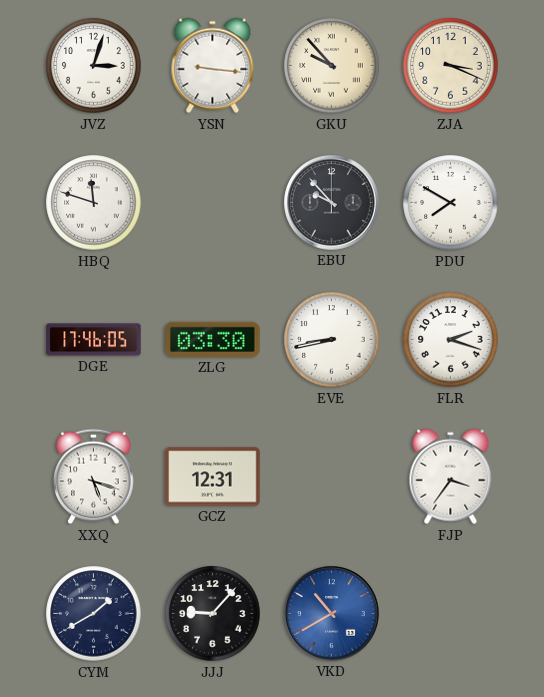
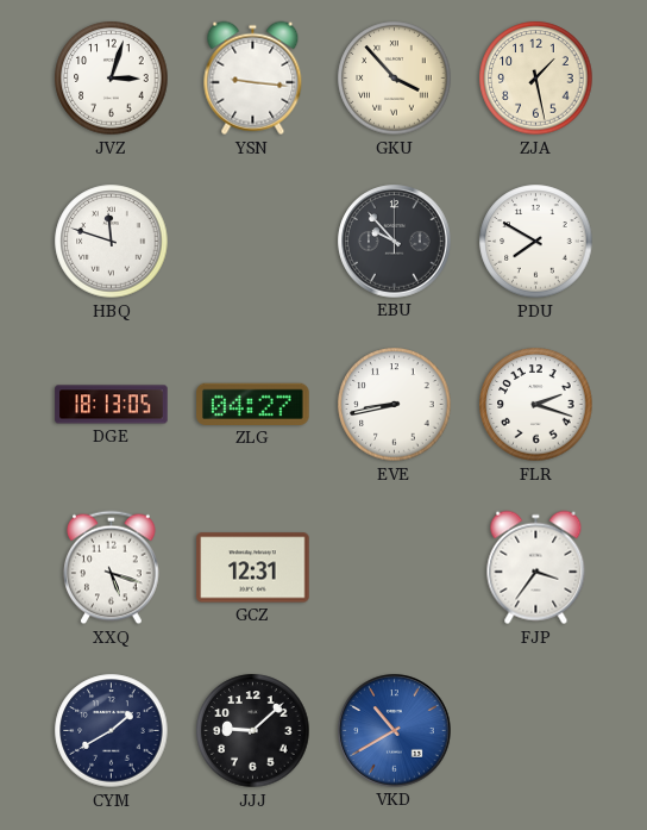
GKU: 9:53 -> 3:53
ZJA: 3:19 -> 1:28
DGE: 17:46 -> 18:13
ZLG: 03:30 -> 04:27
JJJ: 9:07 -> 9:08
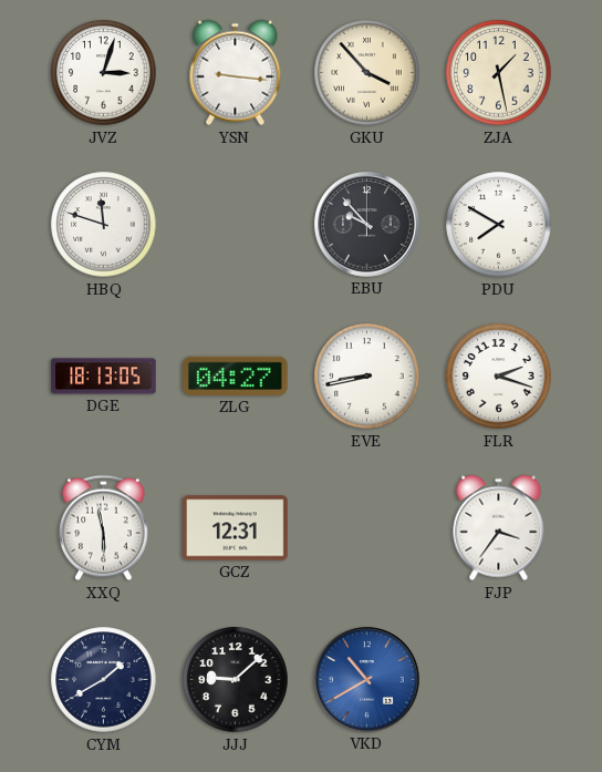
XXQ: 5:18 -> 5:58
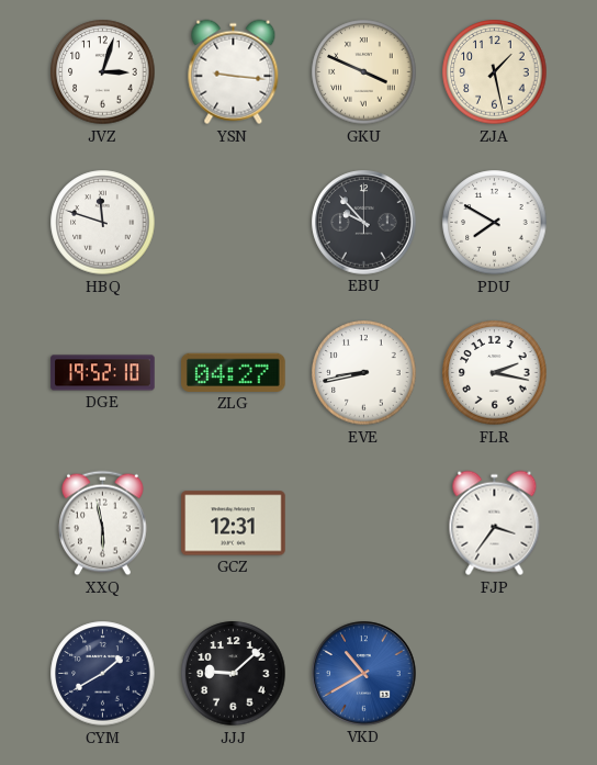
GKU: 3:53 -> 3:49
DGE: 18:13 -> 19:52
FLR: 2:18 -> 2:17
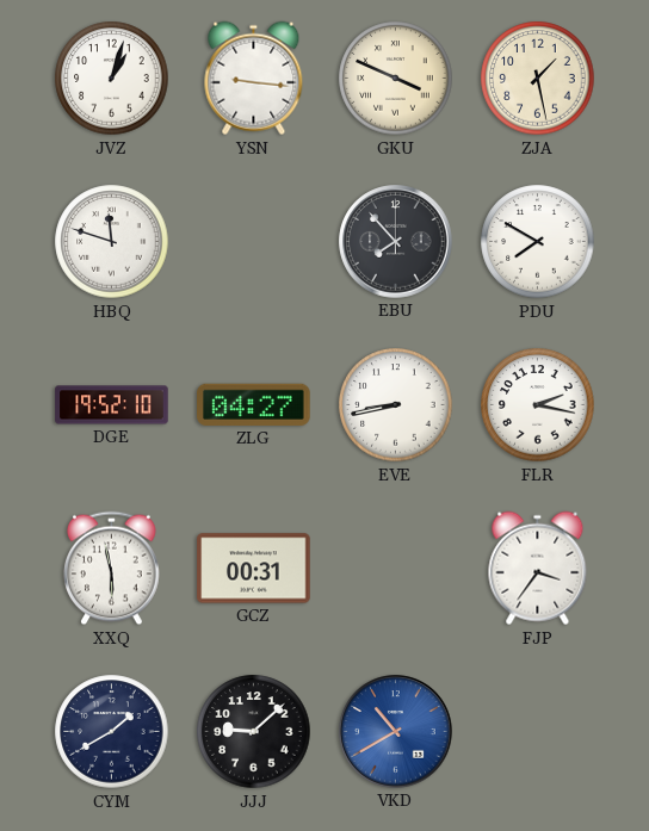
JVZ: 3:03 -> 1:03
EBU: 9:53 -> 7:53
GCZ: 12:31 -> 00:31
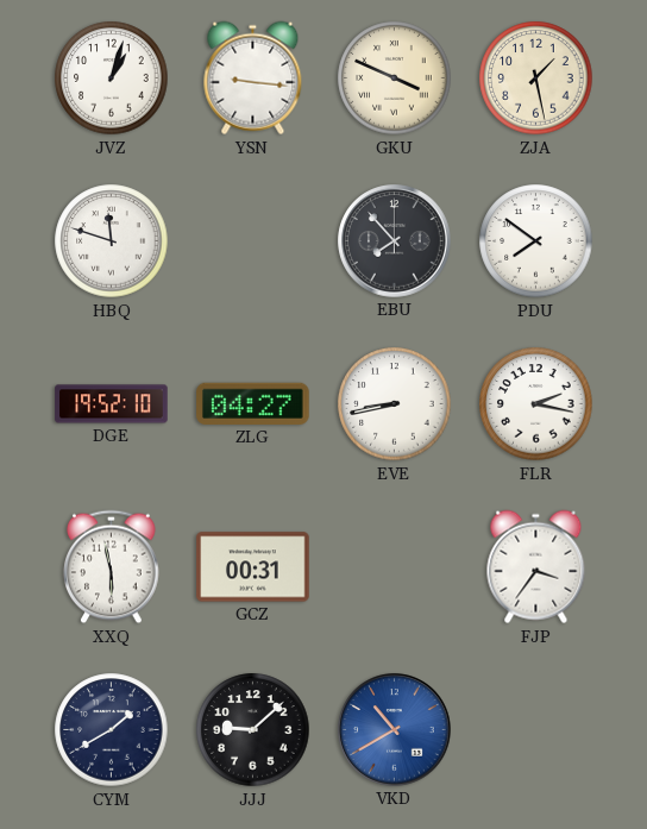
PDU: 7:50 -> 7:51
